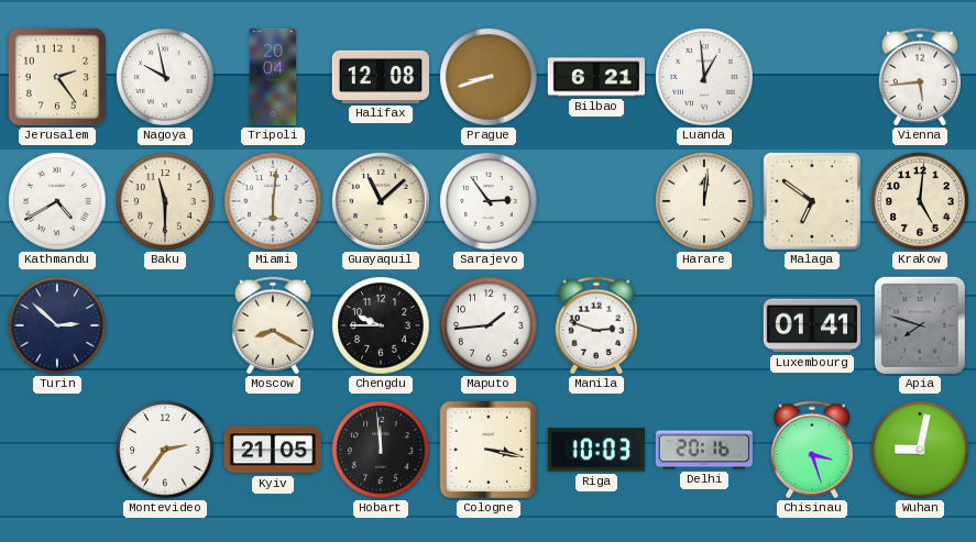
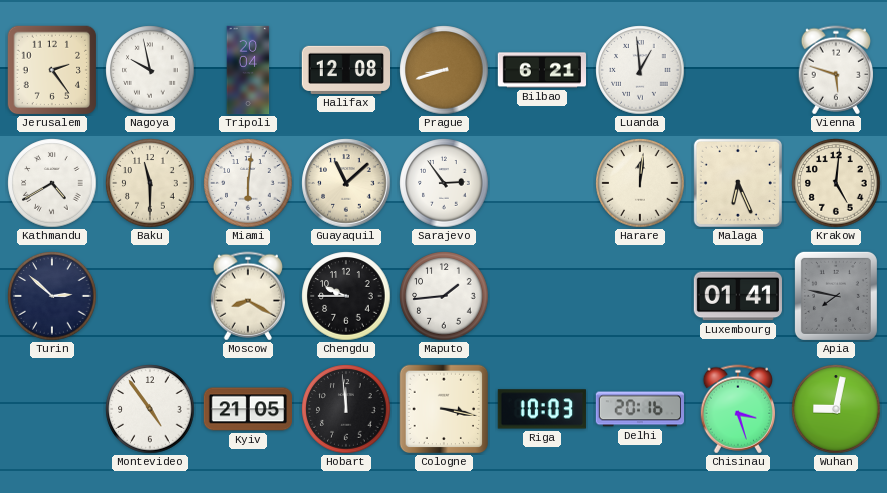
Vienna: 5:44 -> 5:48
Malaga: 6:51 -> 6:26
Manila: 2:48 -> none
Apia: 7:48 -> 7:47
Montevideo: 2:36 -> 4:54
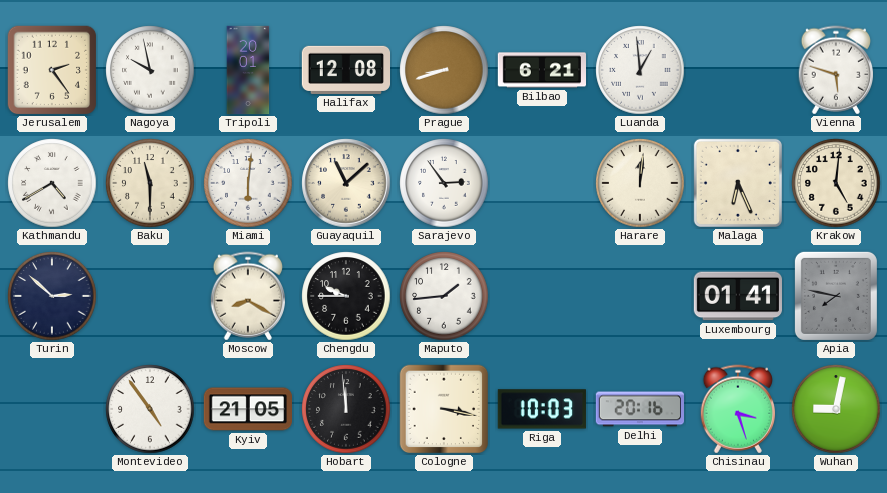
Tripoli: 20:04 -> 20:01
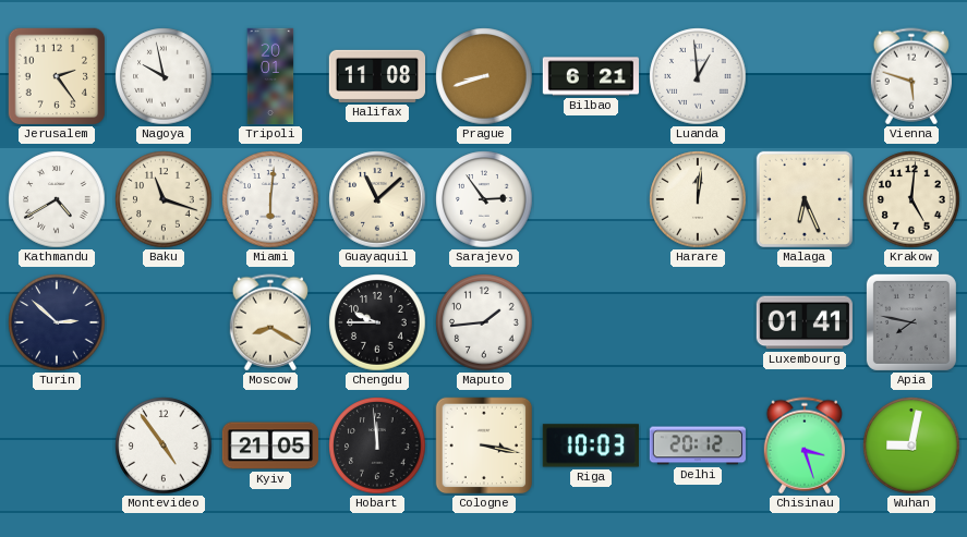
Halifax: 12:08 -> 11:08
Baku: 11:30 -> 11:18
Delhi: 20:16 -> 20:12
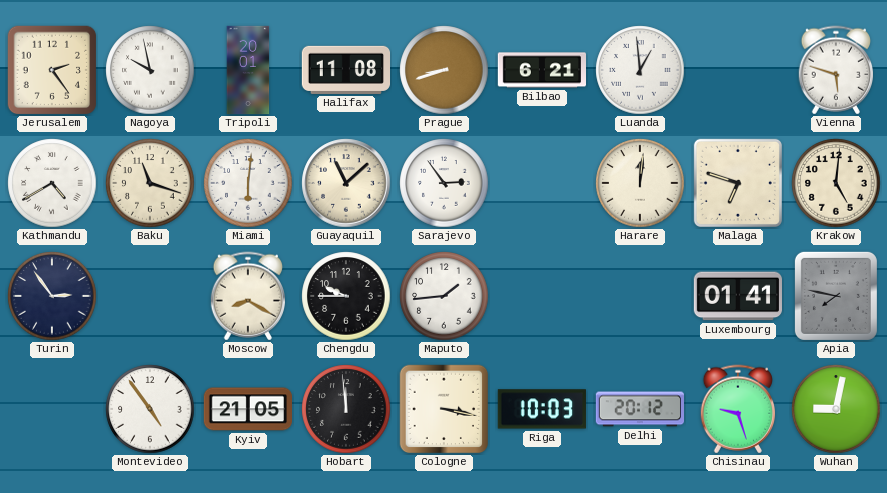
Malaga: 6:26 -> 6:48
Turin: 2:52 -> 2:54
Chisinau: 3:27 -> 9:27
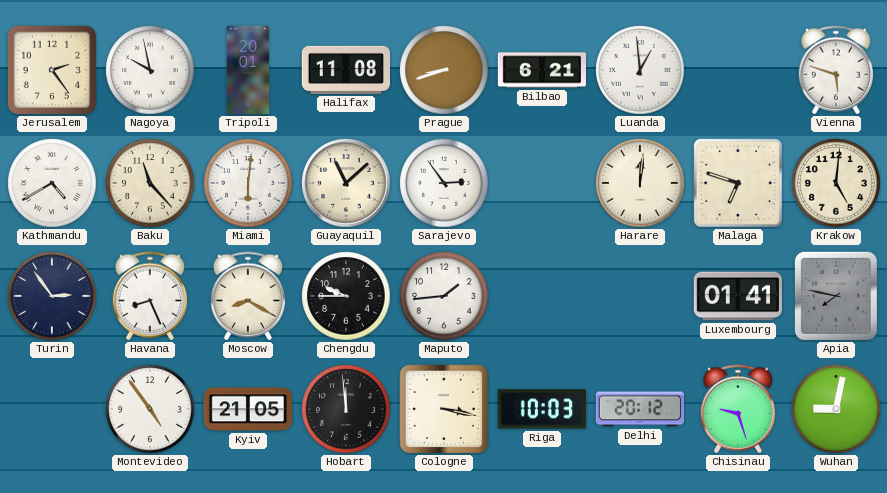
Baku: 11:18 -> 11:23
Havana: none -> 8:26
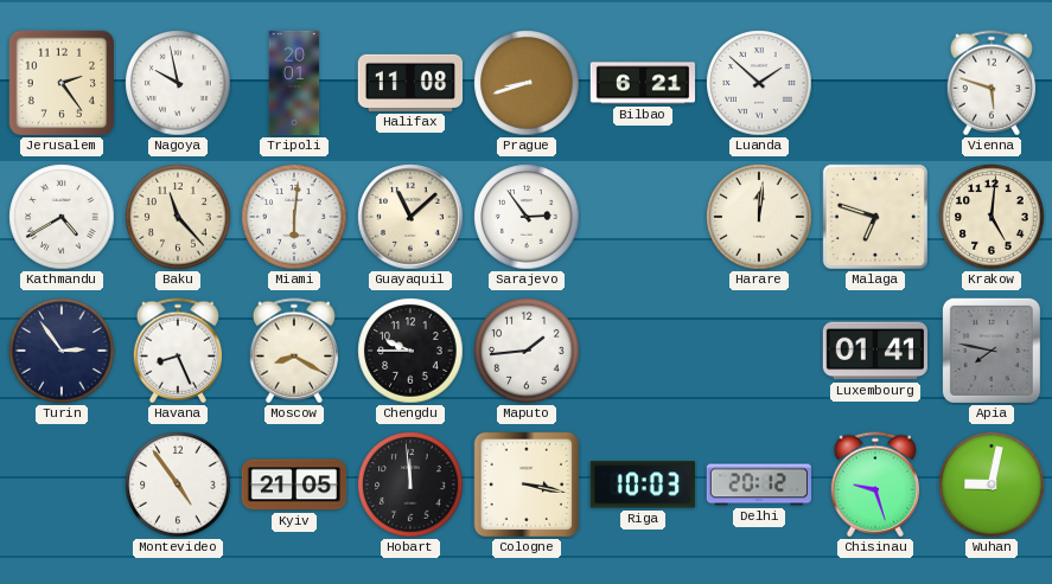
Luanda: 12:59 -> 1:52
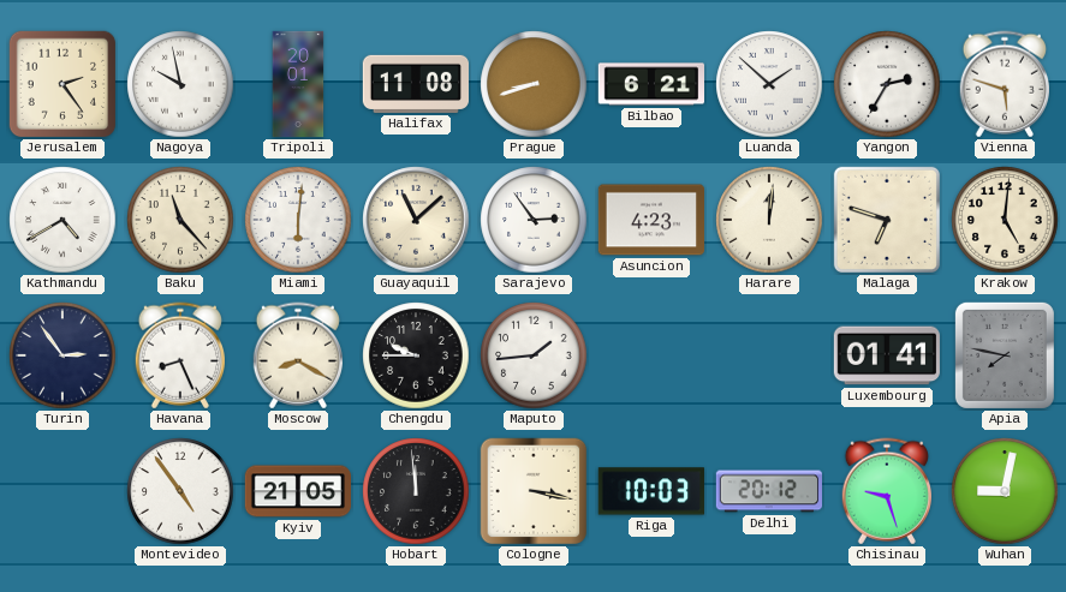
Yangon: none -> 2:35
Asuncion: none -> 4:23
